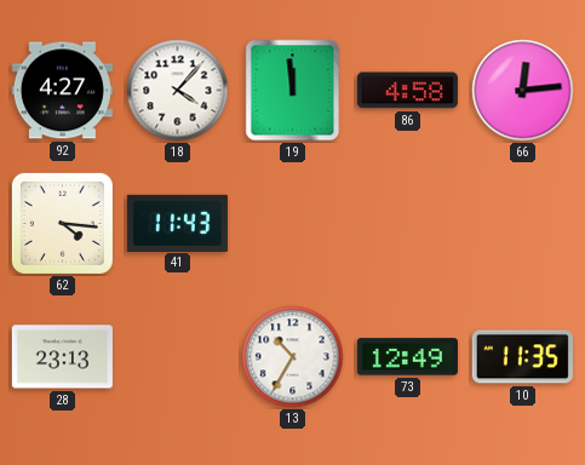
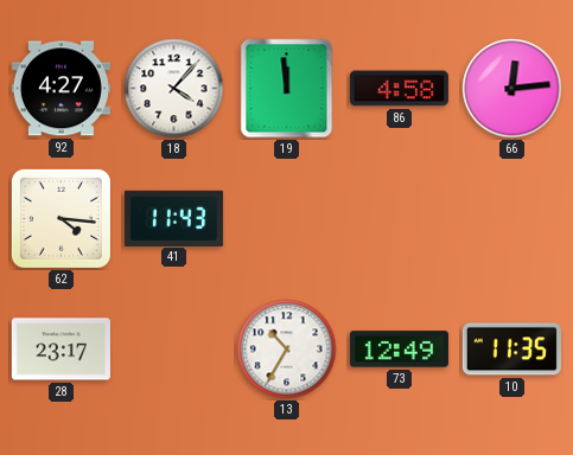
28: 23:13 -> 23:17
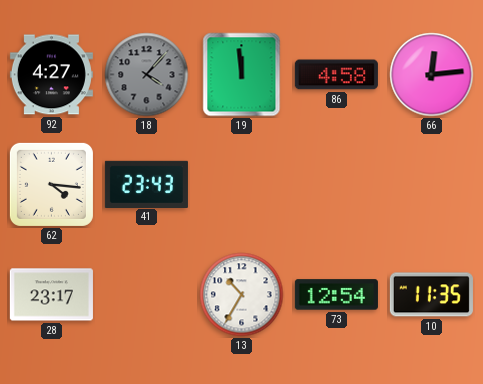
18 dial: white -> grey
41: 11:43 -> 23:43
73: 12:49 -> 12:54
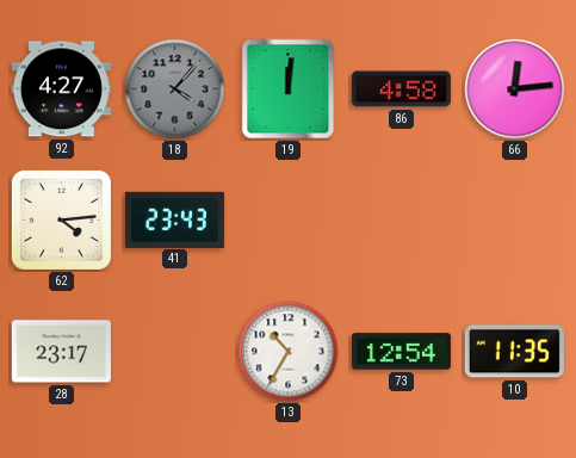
19: 11:59 -> 12:01
62: 4:16 -> 4:14
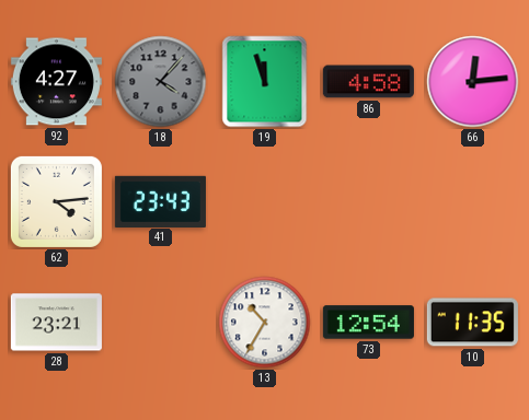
19: 12:01 -> 11:57
28: 23:17 -> 23:21
